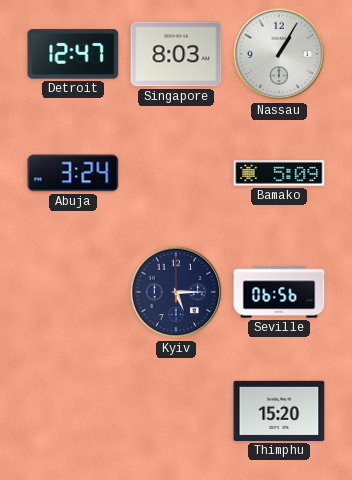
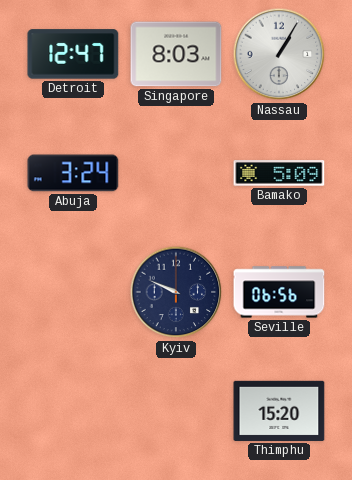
Kyiv: 5:15 -> 9:49
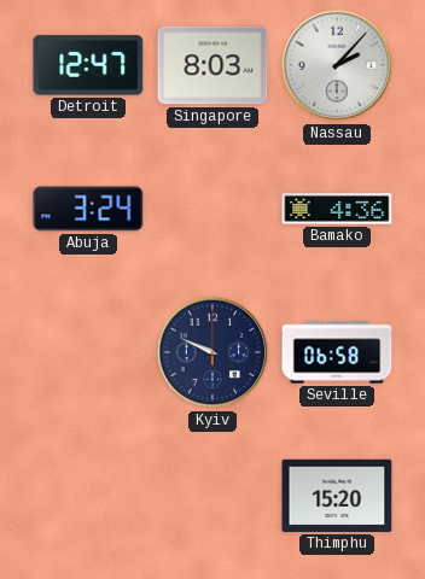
Nassau: 1:05 -> 2:07
Bamako: 5:09 -> 4:36
Seville: 06:56 -> 06:58
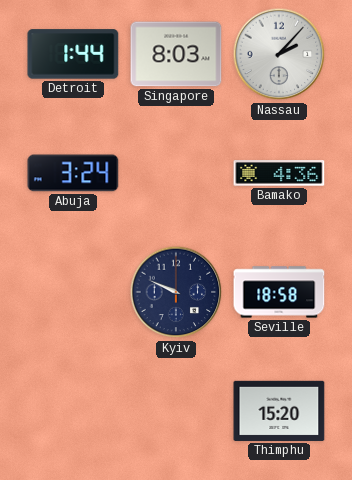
Detroit: 12:47 -> 1:44
Seville: 06:58 -> 18:58
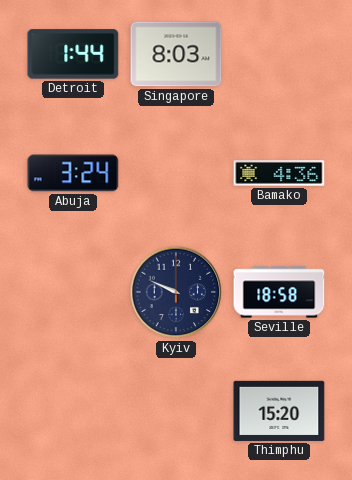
Nassau: 2:07 -> none
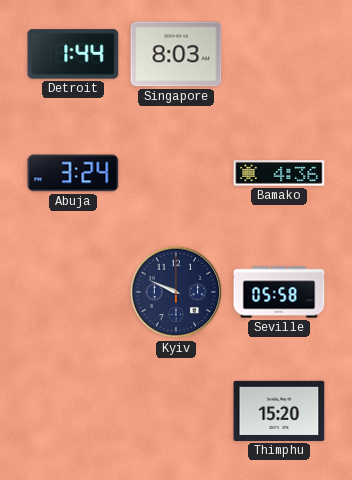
Seville: 18:58 -> 05:58
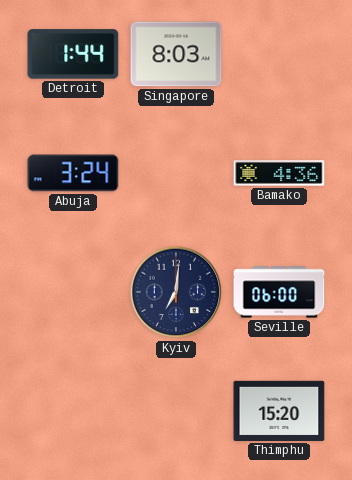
Kyiv: 9:49 -> 7:01
Seville: 05:58 -> 06:00
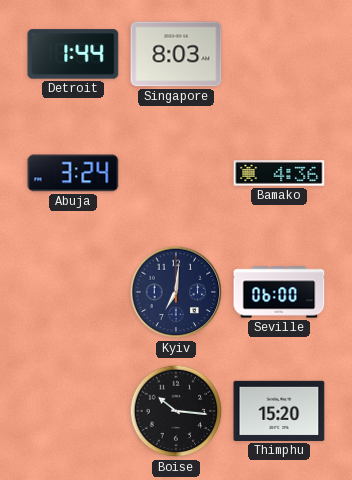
Boise: none -> 10:16
